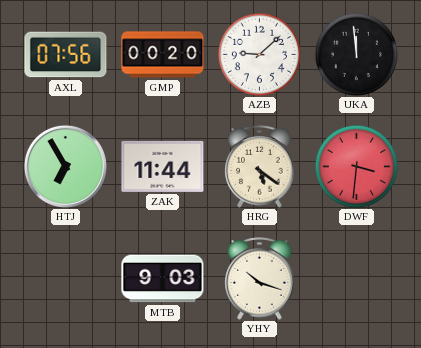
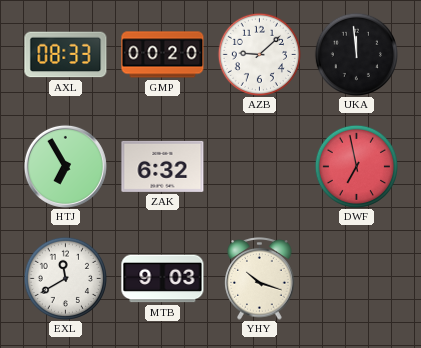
AXL: 07:56 -> 08:33
ZAK: 11:44 -> 6:32
HRG: 5:21 -> none
DWF: 3:31 -> 6:58
EXL: none -> 11:40
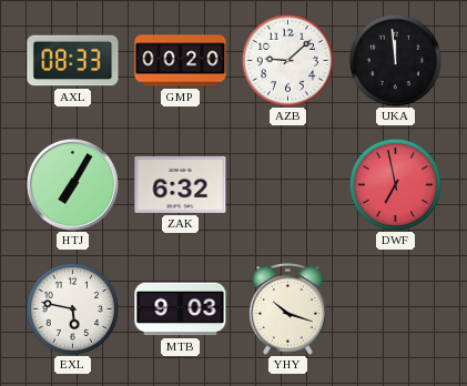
HTJ: 6:55 -> 7:05
EXL: 11:40 -> 5:47
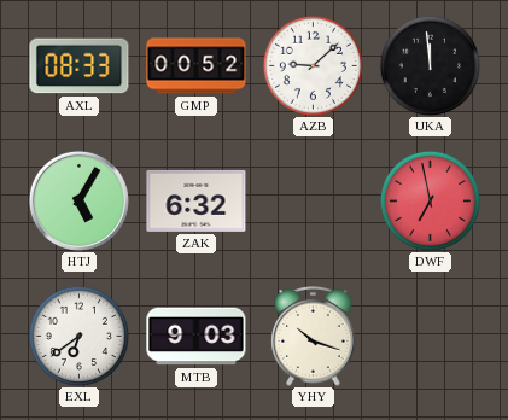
GMP: 00:20 -> 00:52
HTJ: 7:05 -> 5:05
EXL: 5:47 -> 6:39
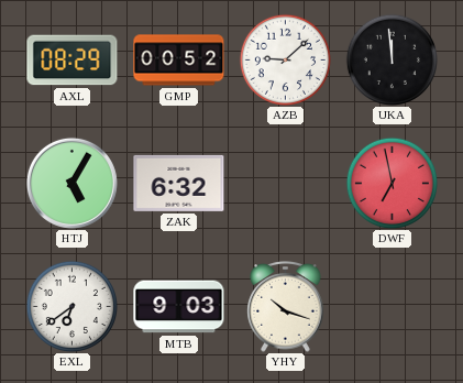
AXL: 08:33 -> 08:29
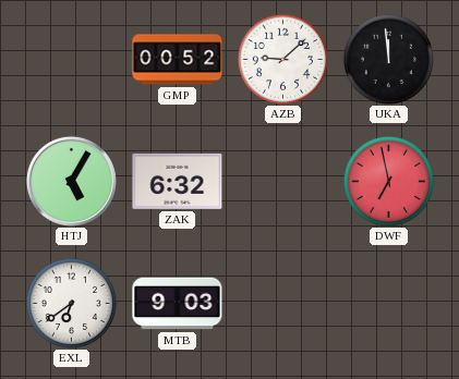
AXL: 08:29 -> none
YHY: 10:18 -> none
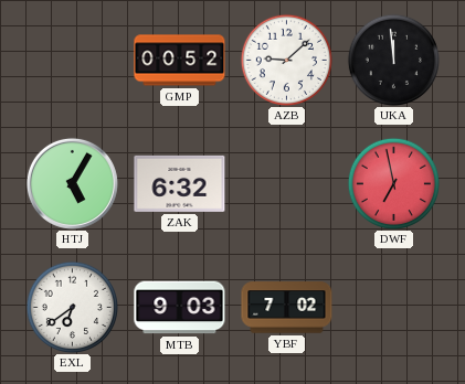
YBF: none -> 7:02
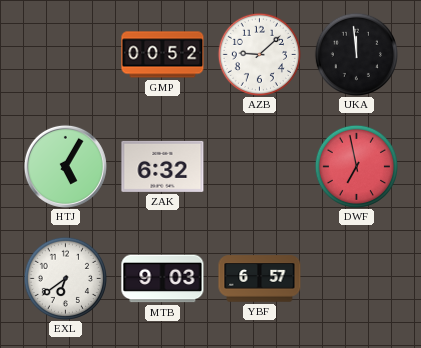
YBF: 7:02 -> 6:57
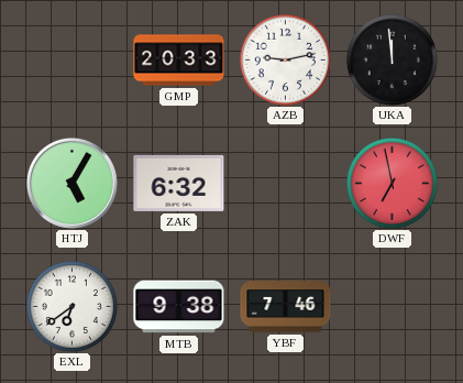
GMP: 00:52 -> 20:33
AZB: 9:08 -> 9:13
MTB: 9:03 -> 9:38
YBF: 6:57 -> 7:46
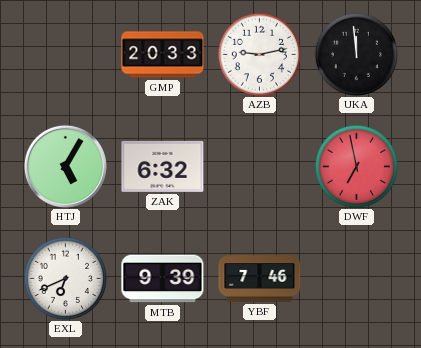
EXL: 6:39 -> 6:41
MTB: 9:38 -> 9:39
